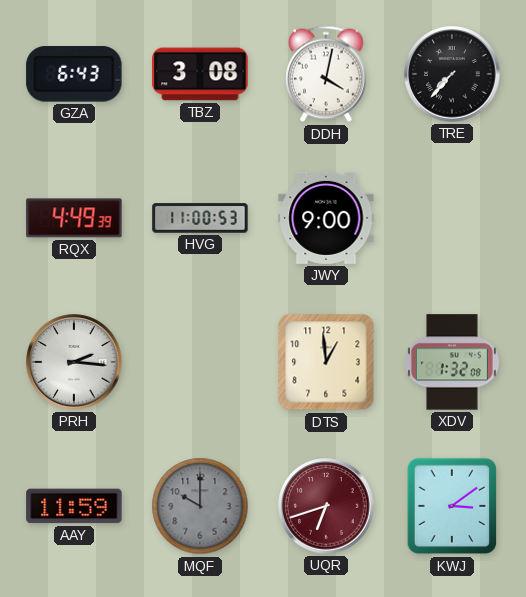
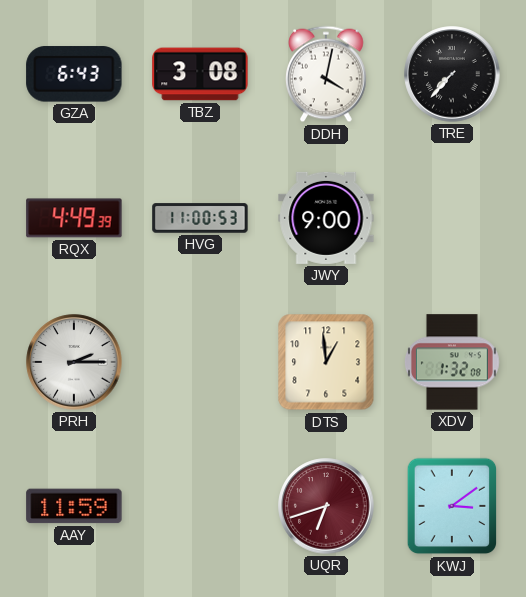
PRH: 2:16 -> 2:15
MQF: 10:00 -> none
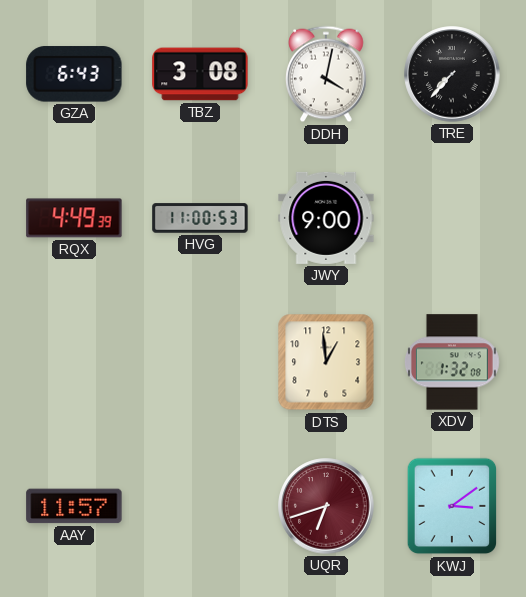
PRH: 2:15 -> none
AAY: 11:59 -> 11:57
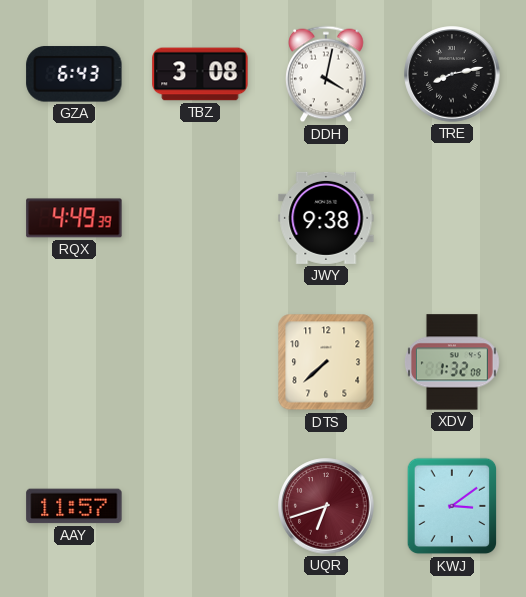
TRE: 7:37 -> 8:13
HVG: 11:00 -> none
JWY: 9:00 -> 9:38
DTS: 12:59 -> 7:38
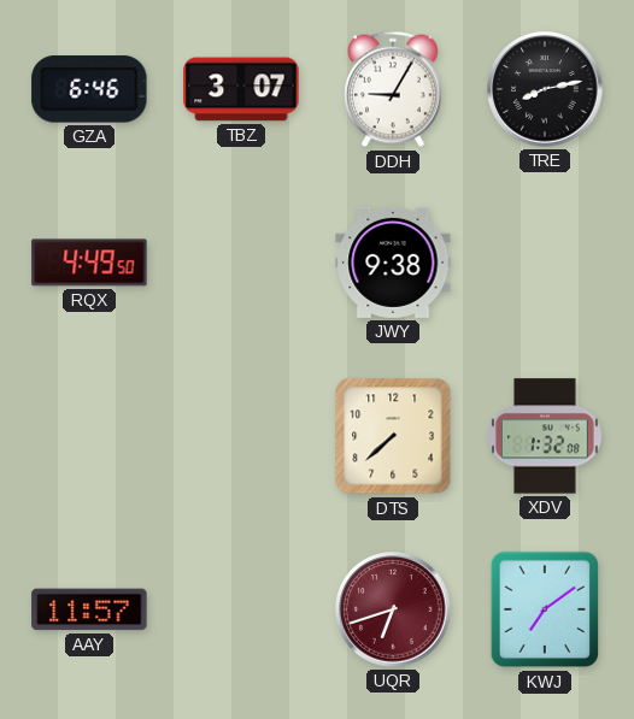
GZA: 6:43 -> 6:46
TBZ: 3:08 -> 3:07
DDH: 4:02 -> 9:05
RQX: 4:49:39 -> 4:49:50
KWJ: 3:09 -> 7:09
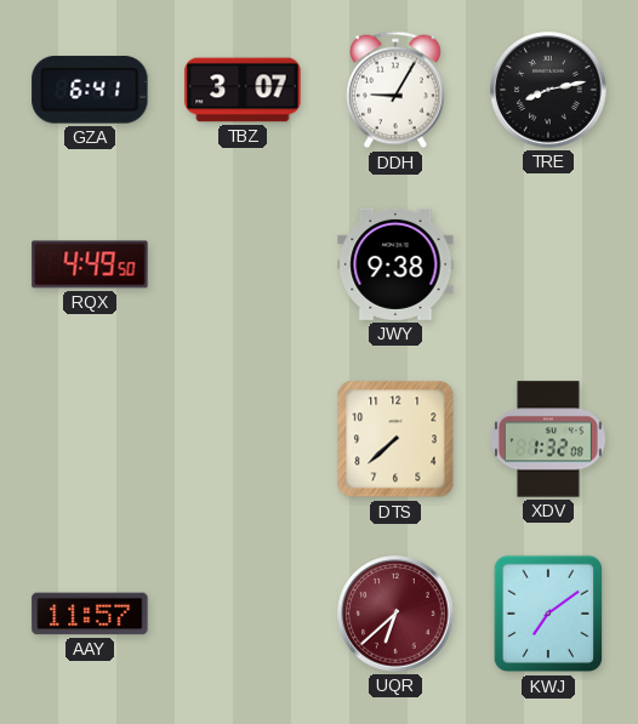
GZA: 6:46 -> 6:41
UQR: 6:42 -> 6:38
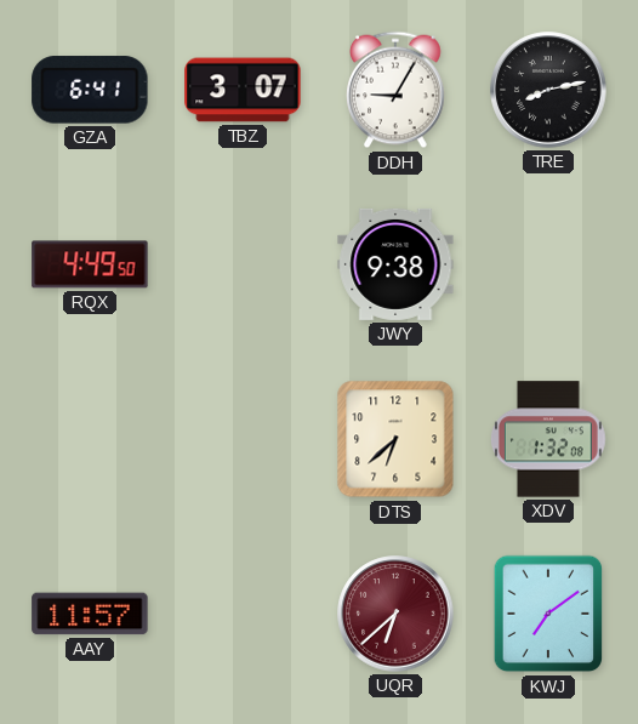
DTS: 7:38 -> 6:38
